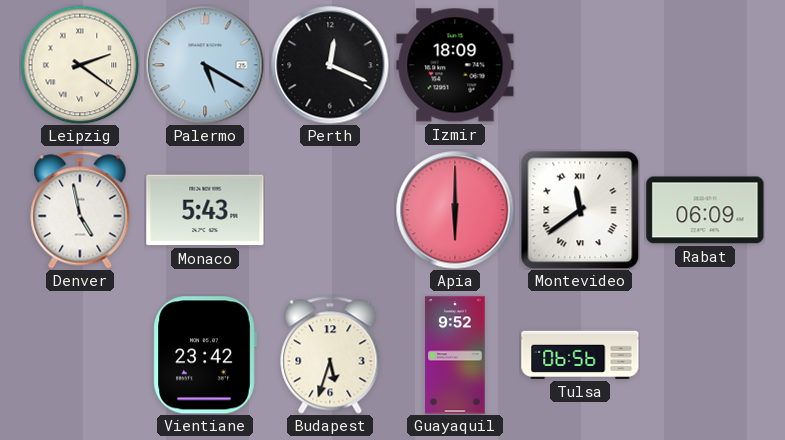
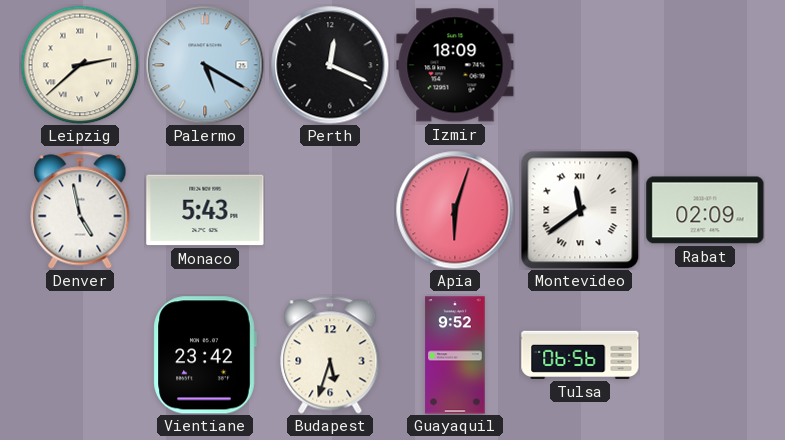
Leipzig: 2:21 -> 2:38
Apia: 6:00 -> 6:03
Rabat: 06:09 -> 02:09
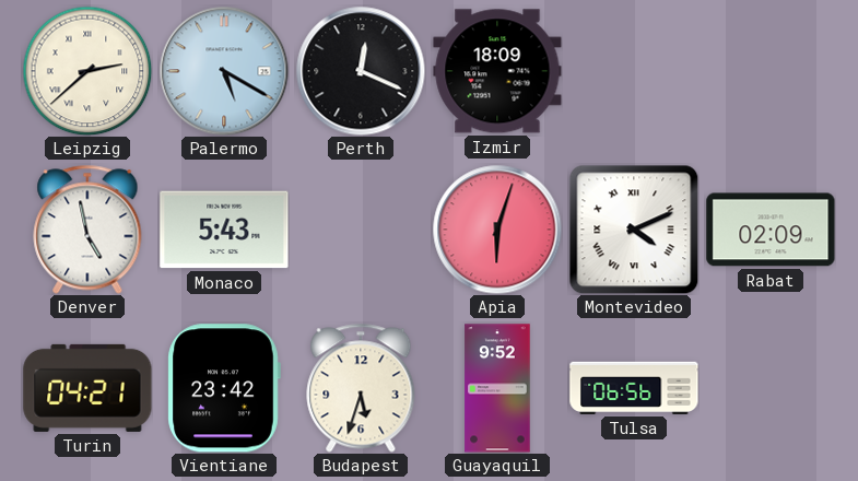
Montevideo: 11:39 -> 4:11
Turin: none -> 04:21
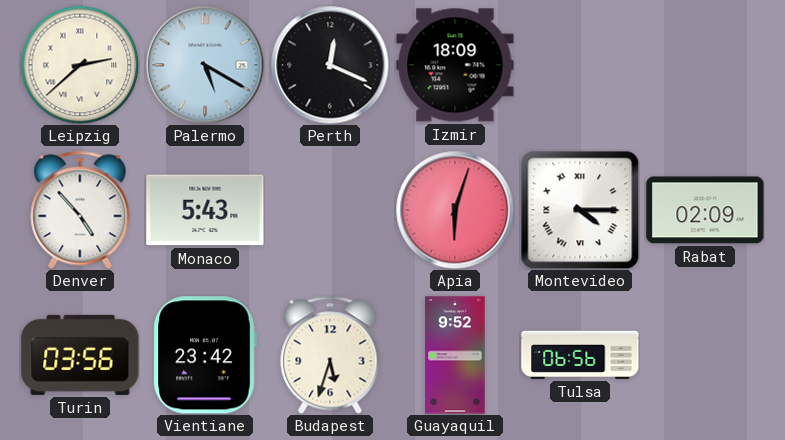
Denver: 4:58 -> 4:53
Montevideo: 4:11 -> 4:15
Turin: 04:21 -> 03:56
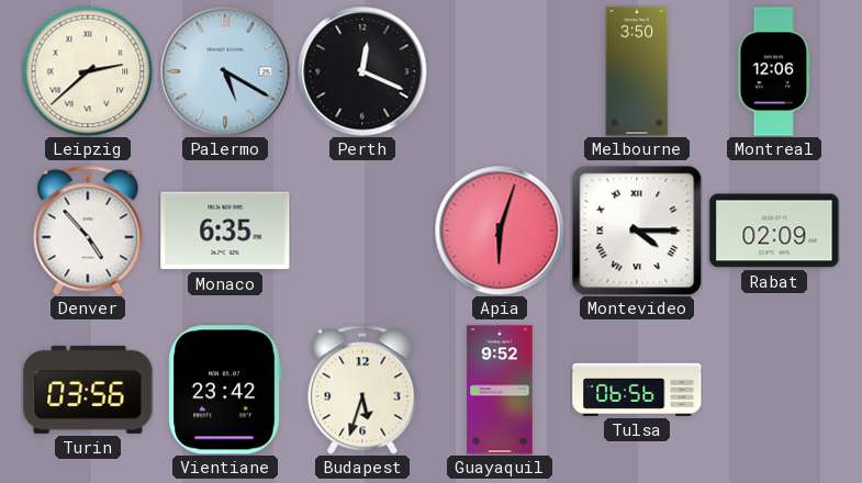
Izmir: 18:09 -> none
Melbourne: none -> 3:50
Montreal: none -> 12:06
Monaco: 5:43 -> 6:35
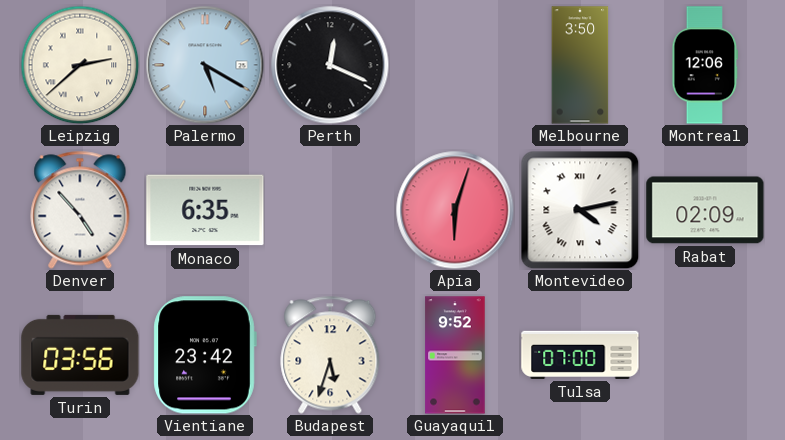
Montevideo: 4:15 -> 4:13
Tulsa: 06:56 -> 07:00
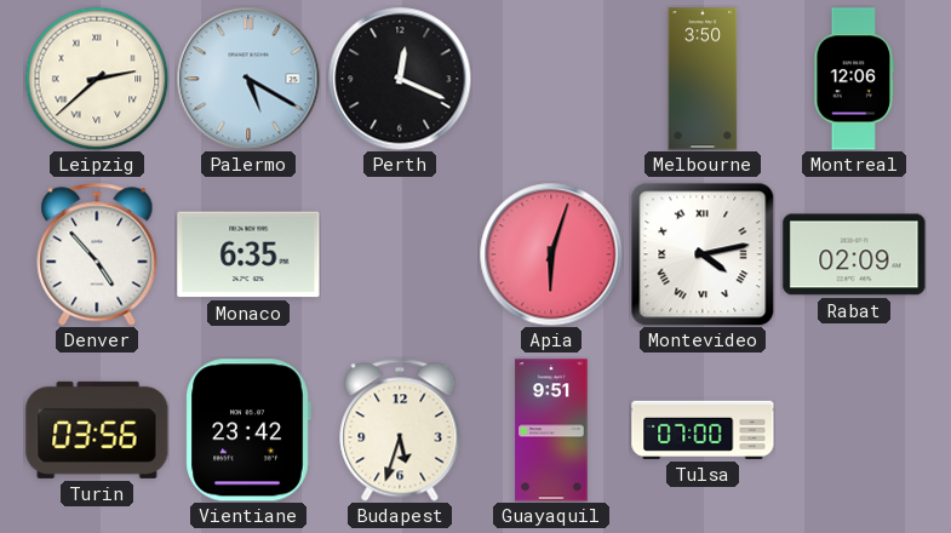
Guayaquil: 9:52 -> 9:51
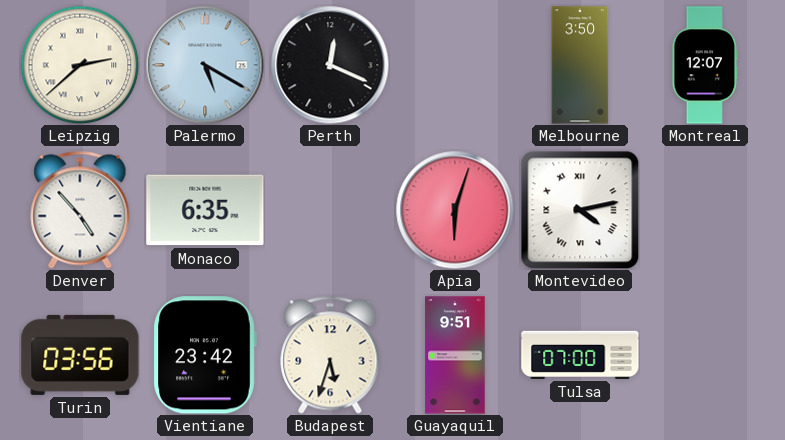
Montreal: 12:06 -> 12:07
Rabat: 02:09 -> none
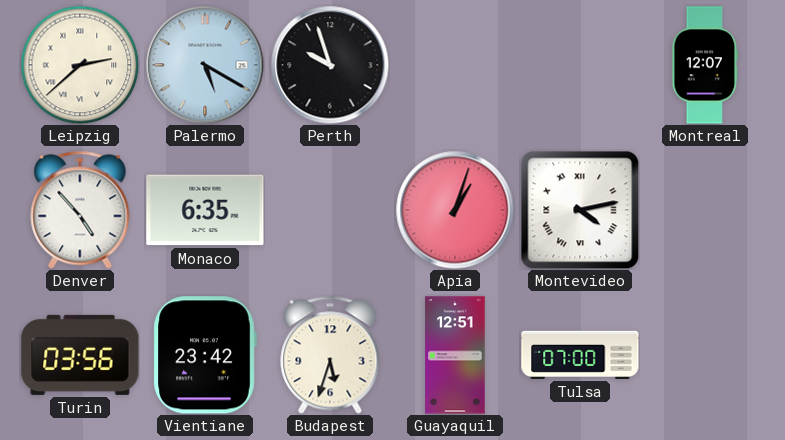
Perth: 12:19 -> 9:57
Melbourne: 3:50 -> none
Apia: 6:03 -> 1:03
Guayaquil: 9:51 -> 12:51
